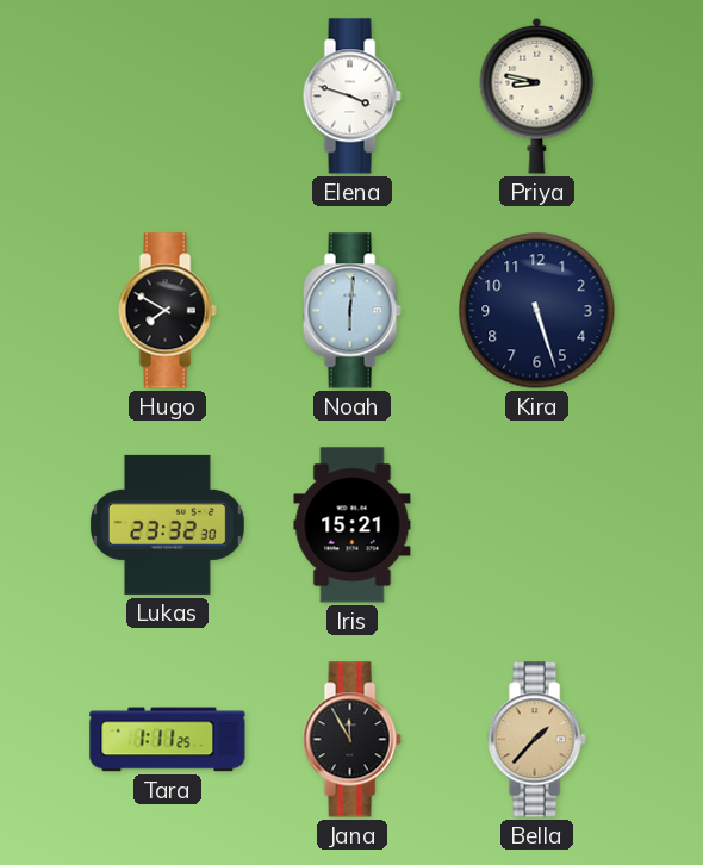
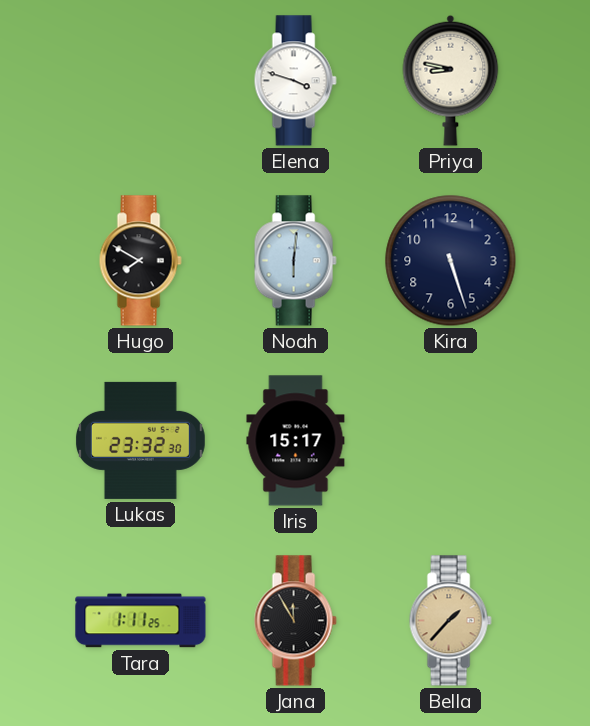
Iris: 15:21 -> 15:17
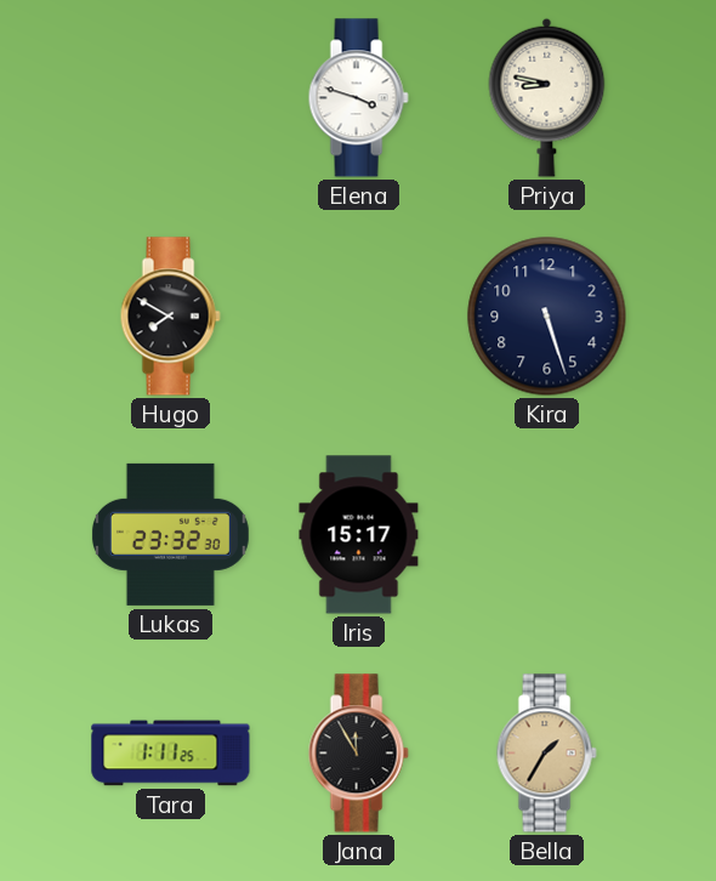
Noah: 6:01 -> none
Bella: 1:37 -> 1:35
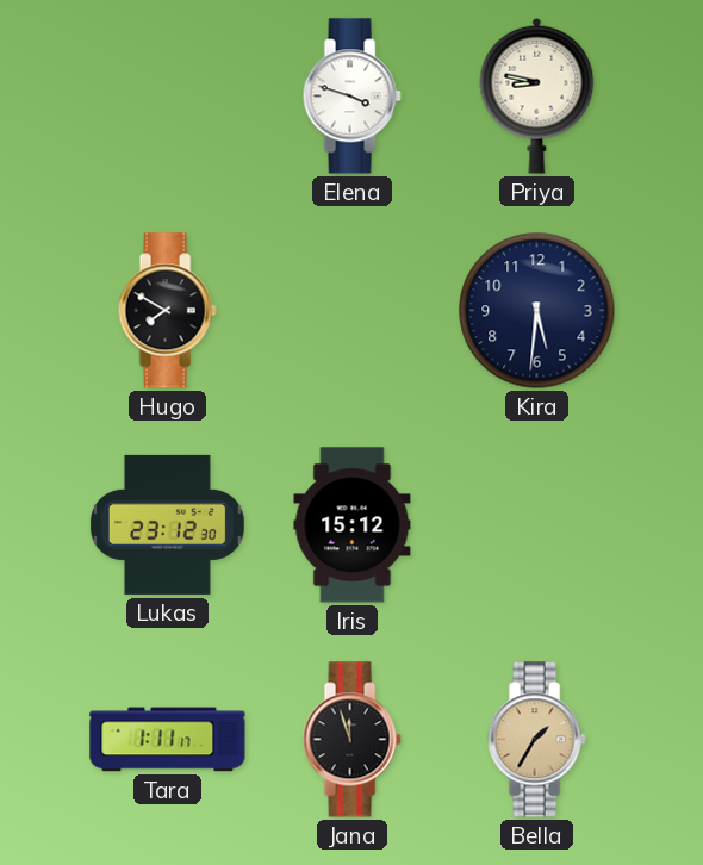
Kira: 5:27 -> 5:31
Lukas: 23:32 -> 23:12
Iris: 15:17 -> 15:12
Tara: 1:11:25 -> 1:11:17
Jana: 11:55 -> 11:57
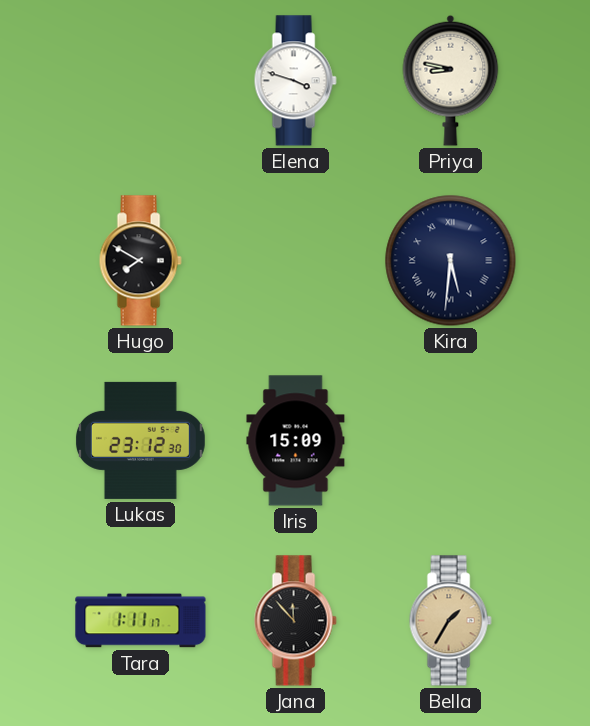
Kira numerals: Arabic -> Roman
Iris: 15:12 -> 15:09
Jana: 11:57 -> 11:53
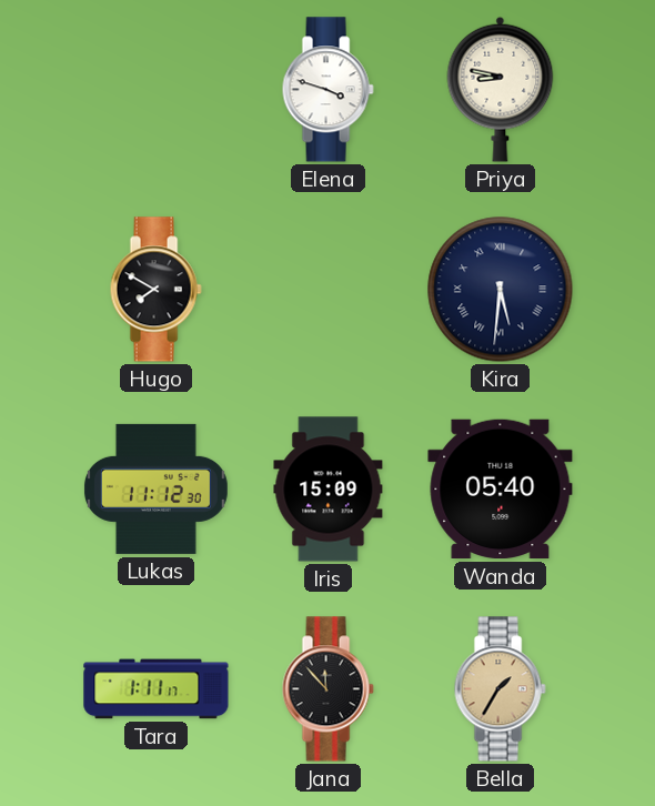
Lukas: 23:12 -> 11:12
Wanda: none -> 05:40
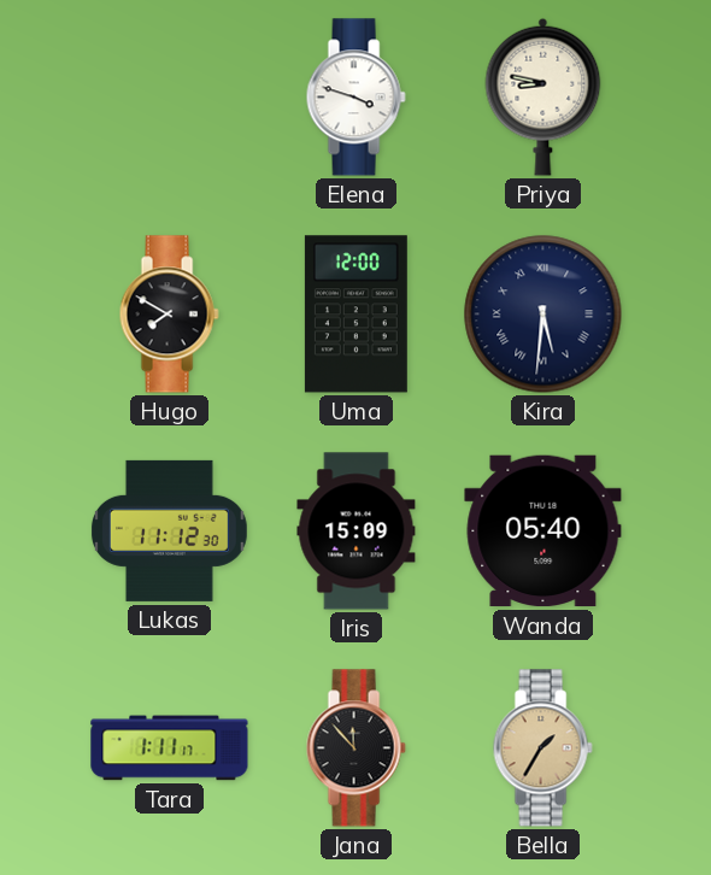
Uma: none -> 12:00
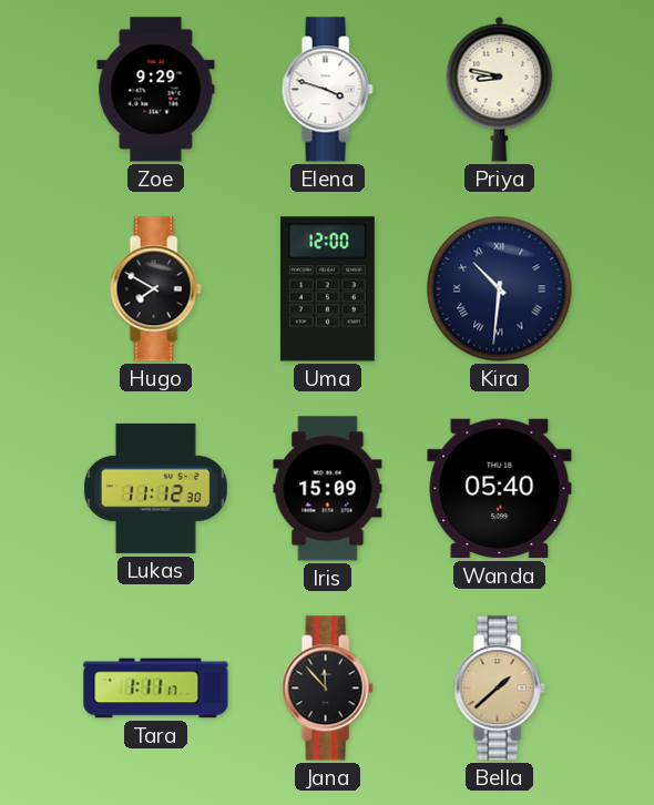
Zoe: none -> 9:29
Kira: 5:31 -> 10:31
Bella: 1:35 -> 1:38
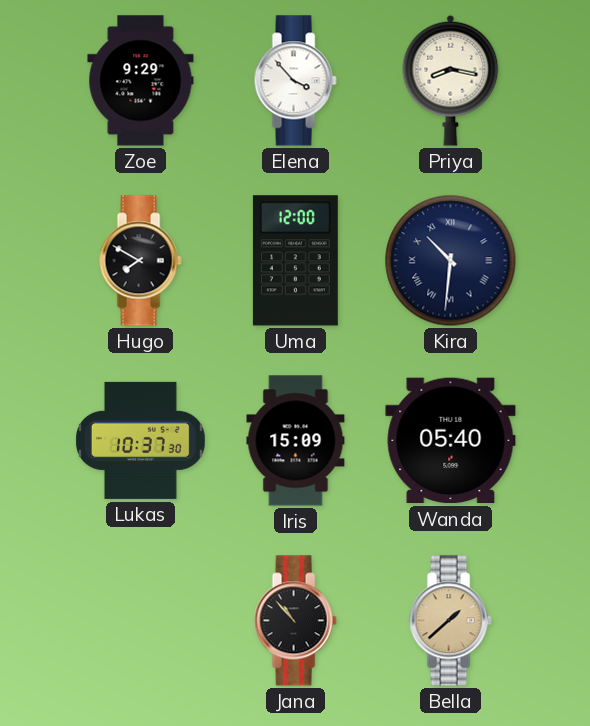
Elena: 3:48 -> 3:53
Priya: 8:47 -> 8:17
Lukas: 11:12 -> 10:37
Tara: 1:11 -> none
Jana: 11:53 -> 10:53
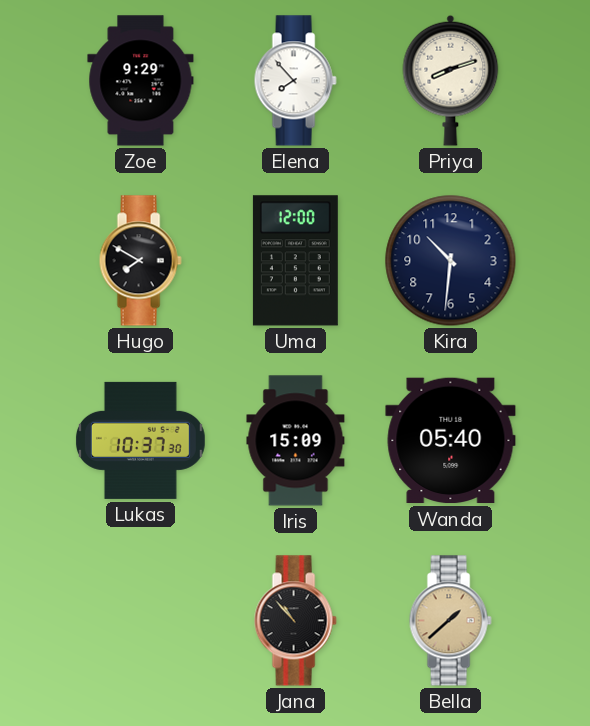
Elena: 3:53 -> 7:53
Priya: 8:17 -> 8:12
Kira numerals: Roman -> Arabic
